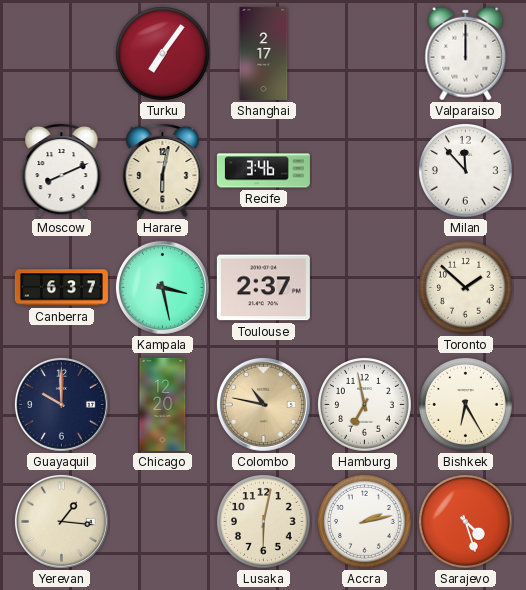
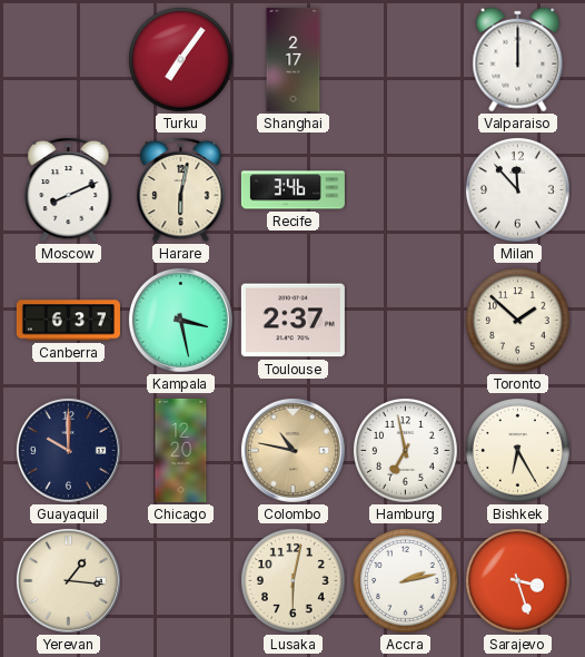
Sarajevo: 4:27 -> 3:27
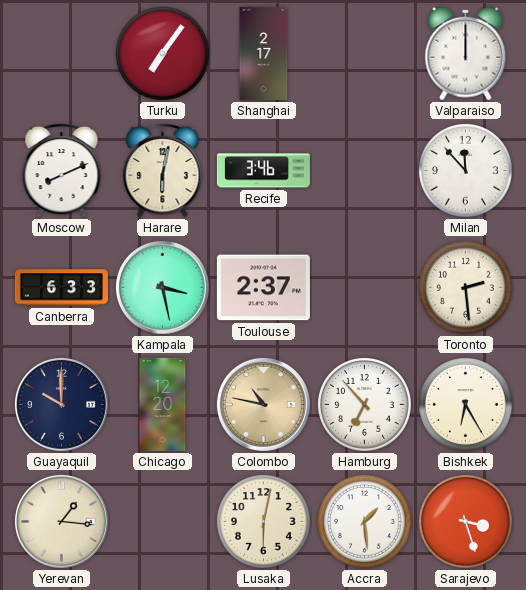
Canberra: 6:37 -> 6:33
Toronto: 1:52 -> 2:29
Hamburg: 6:58 -> 6:53
Accra: 2:13 -> 1:29
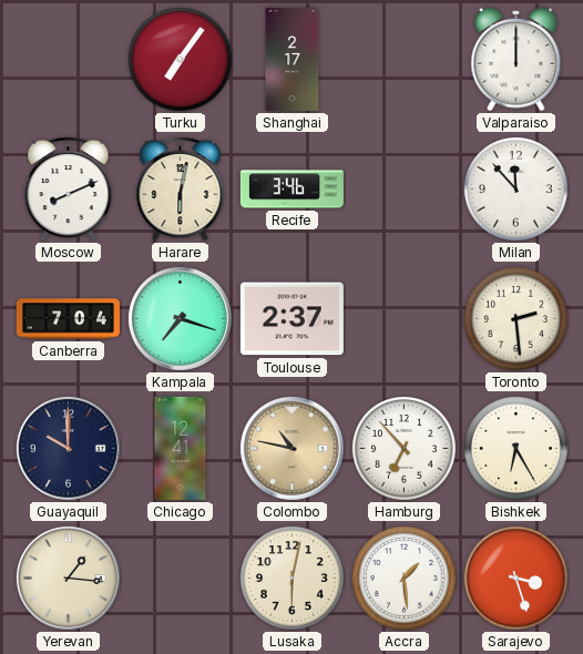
Canberra: 6:33 -> 7:04
Kampala: 3:28 -> 7:18
Chicago: 12:20 -> 12:41
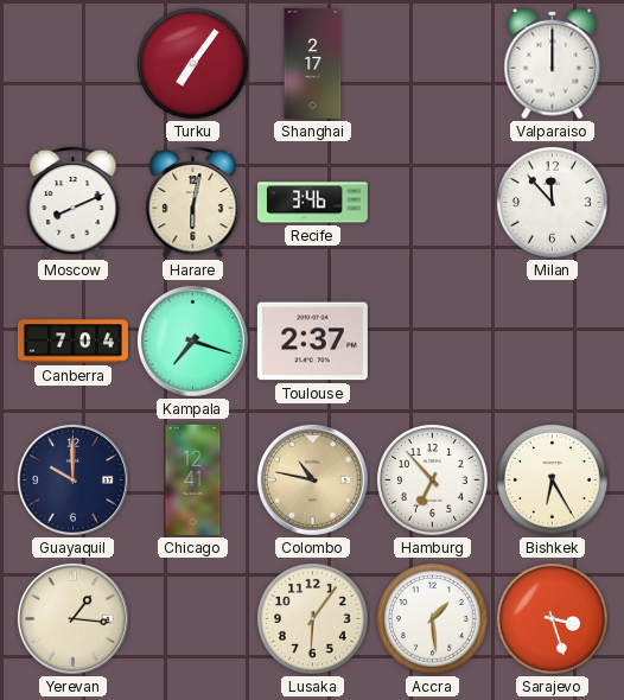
Toronto: 2:29 -> none
Lusaka: 6:02 -> 6:06
